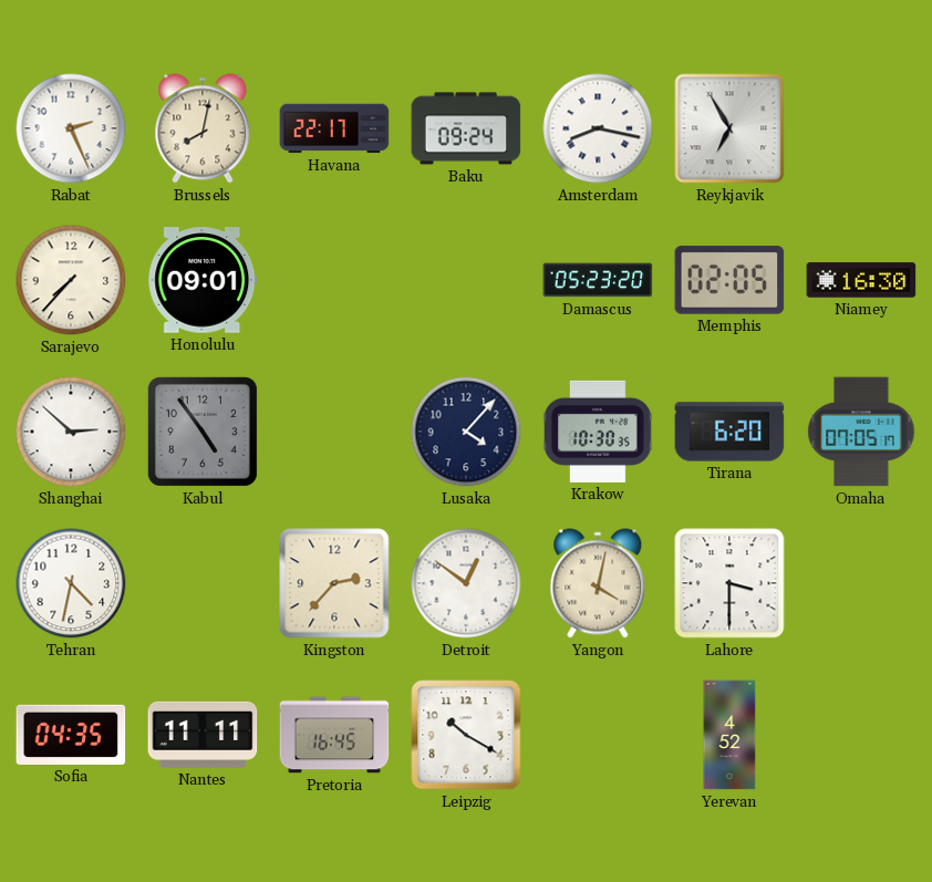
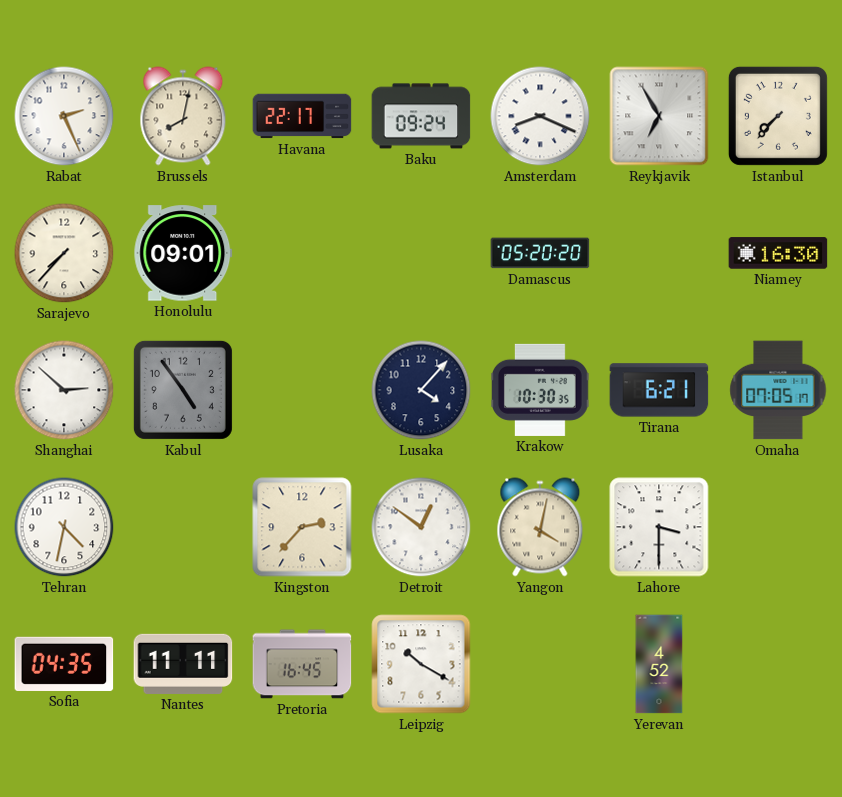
Amsterdam: 8:17 -> 8:19
Istanbul: none -> 7:37
Damascus: 05:23 -> 05:20
Memphis: 02:05 -> none
Tirana: 6:20 -> 6:21
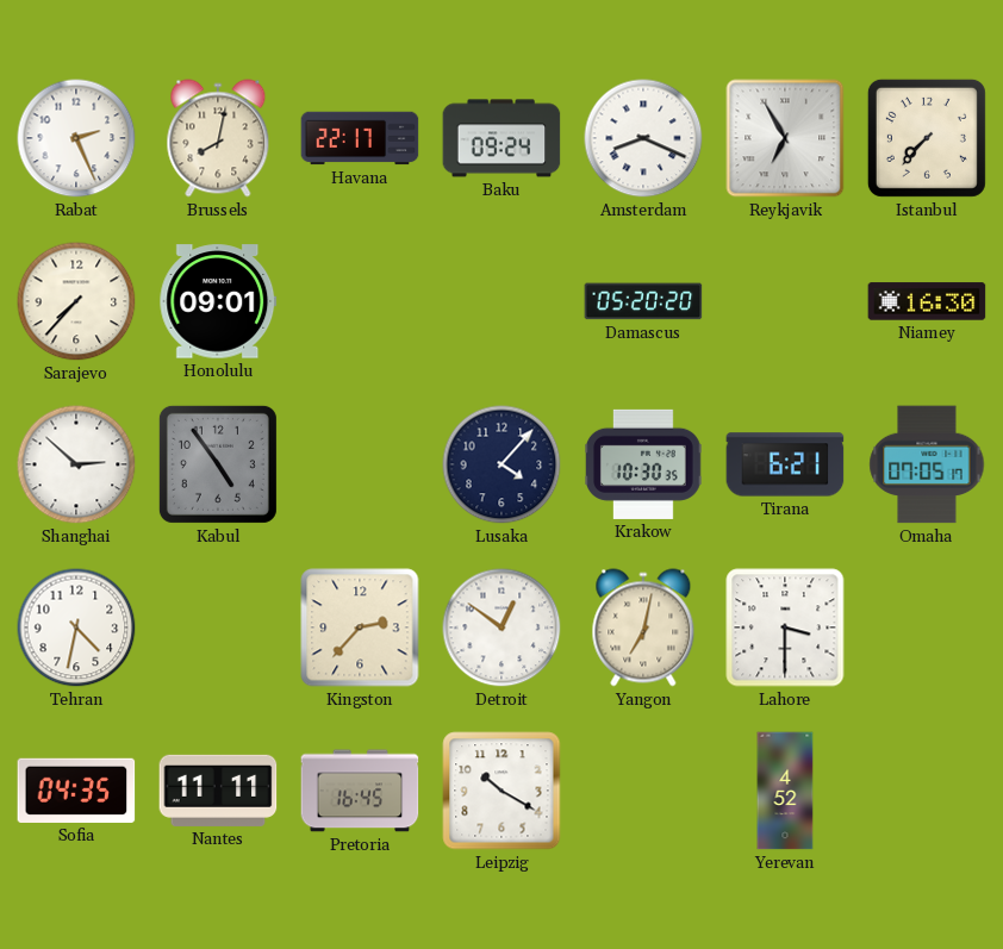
Yangon: 4:02 -> 7:02
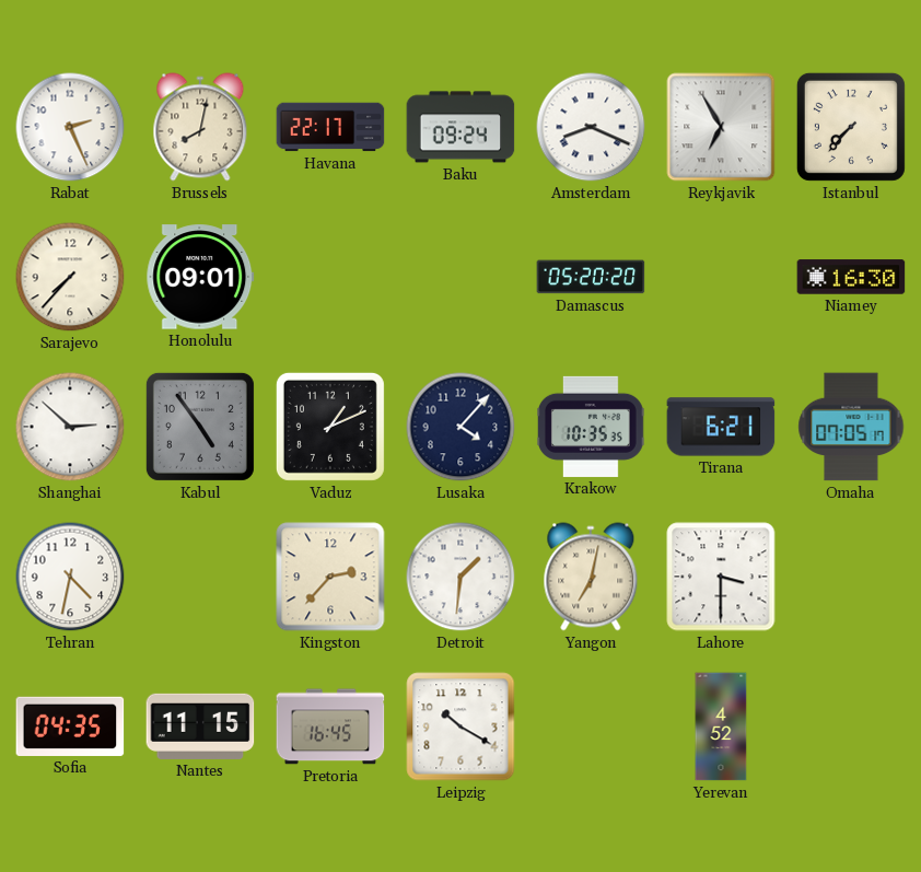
Vaduz: none -> 1:11
Krakow: 10:30 -> 10:35
Detroit: 12:51 -> 1:31
Nantes: 11:11 -> 11:15
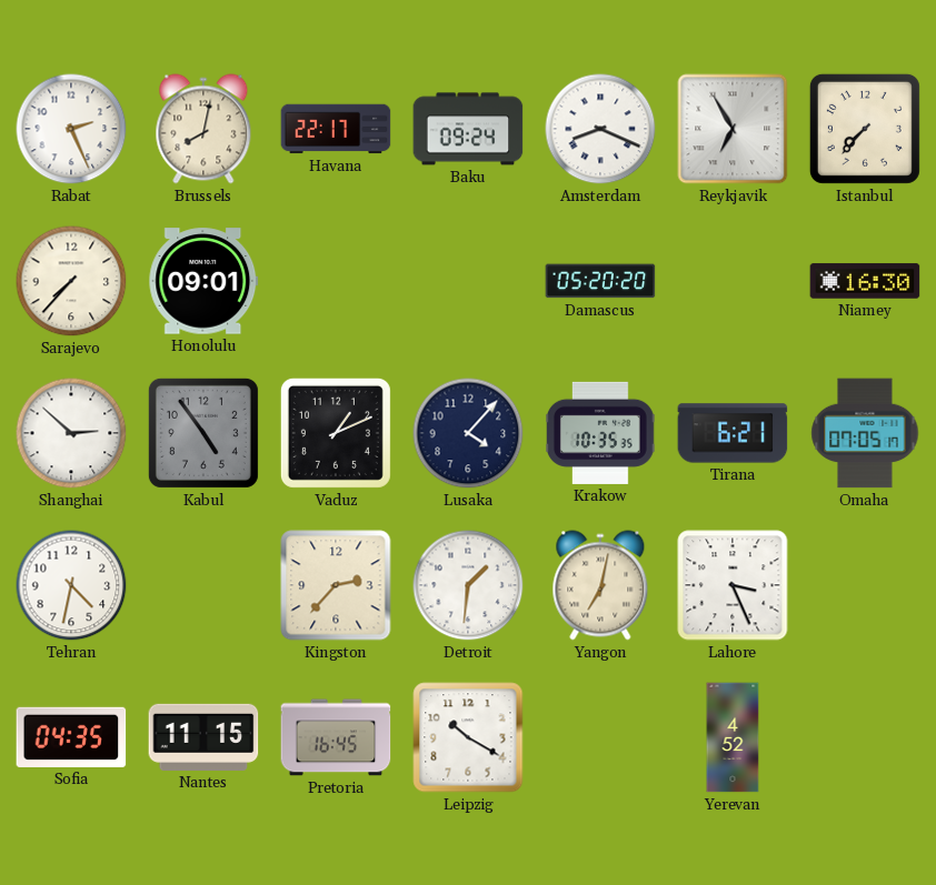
Lahore: 3:30 -> 3:26
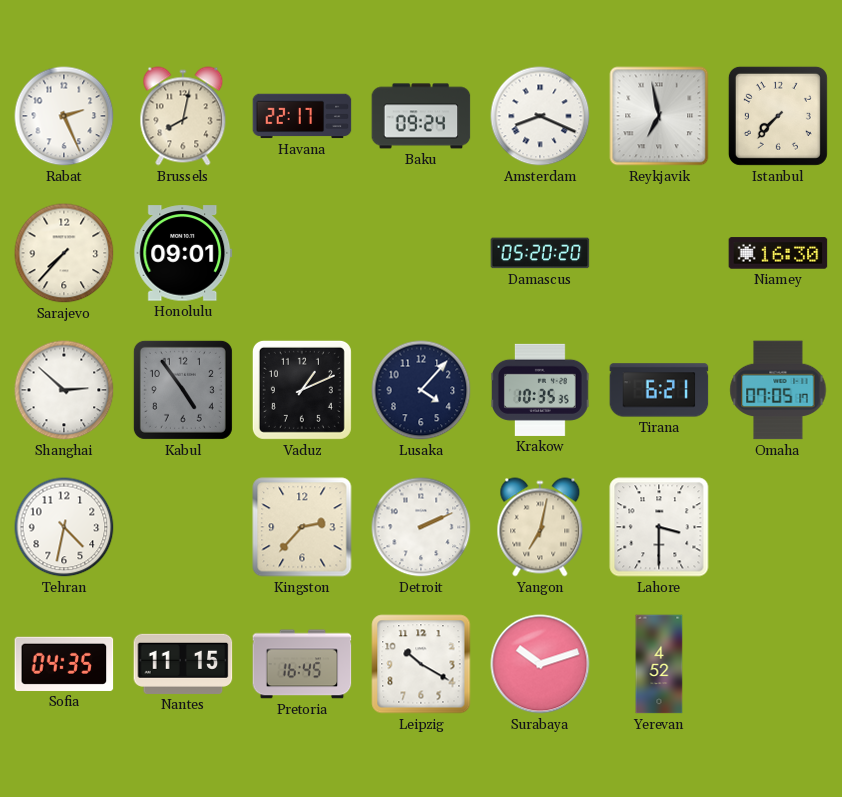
Reykjavik: 6:55 -> 6:58
Detroit: 1:31 -> 2:11
Lahore: 3:26 -> 3:30
Surabaya: none -> 10:12
